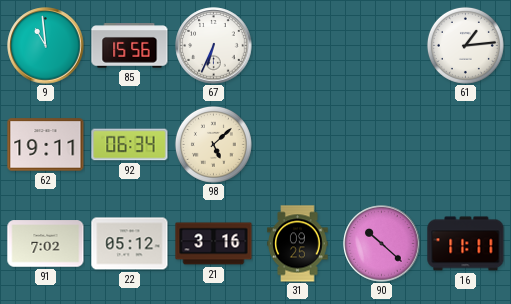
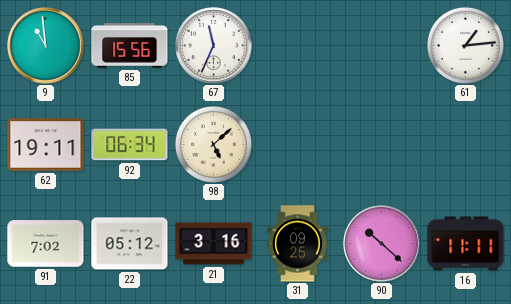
67: 6:34 -> 11:34
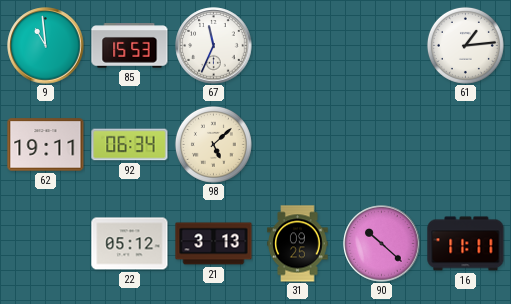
85: 15:56 -> 15:53
91: 7:02 -> none
21: 3:16 -> 3:13
